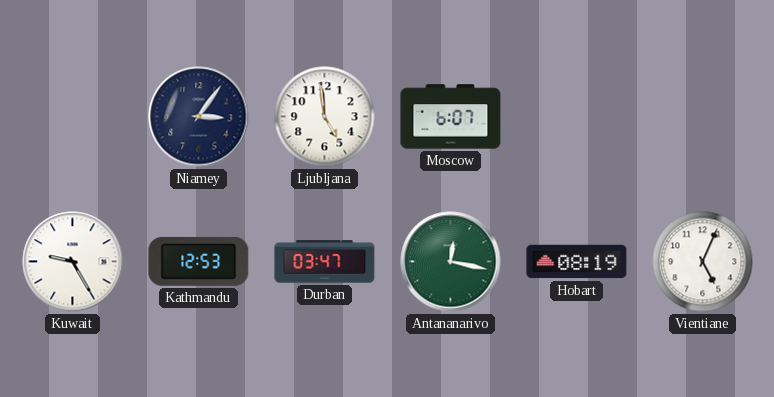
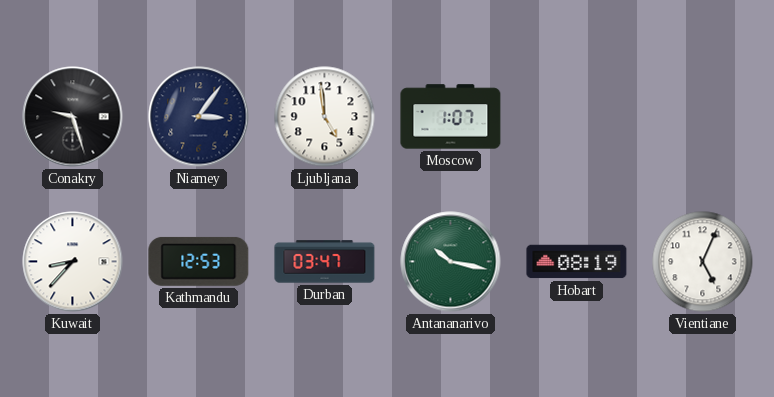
Conakry: none -> 9:27
Moscow: 6:07 -> 1:07
Kuwait: 9:25 -> 8:37
Antananarivo: 12:17 -> 10:17
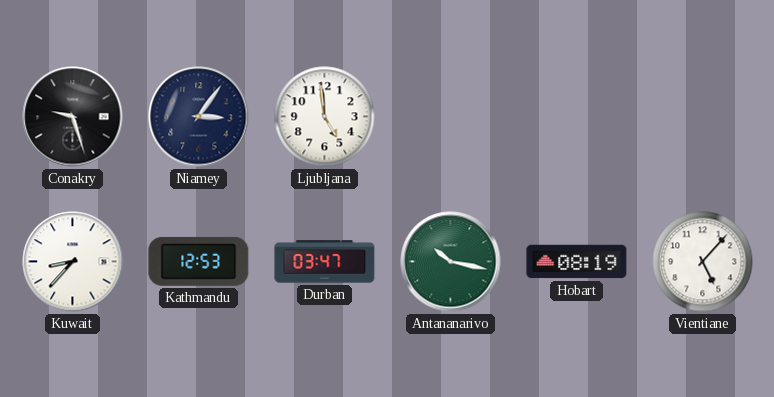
Moscow: 1:07 -> none
Vientiane: 5:04 -> 5:07
